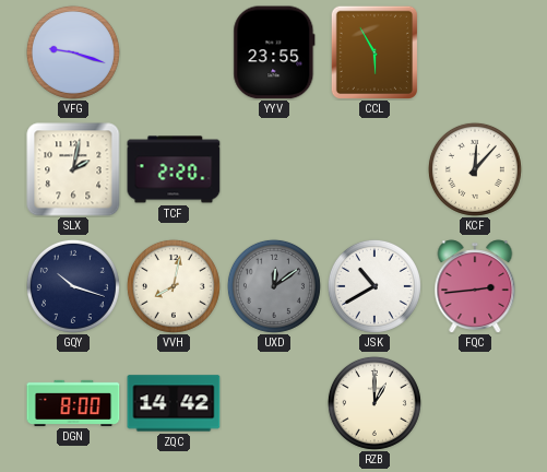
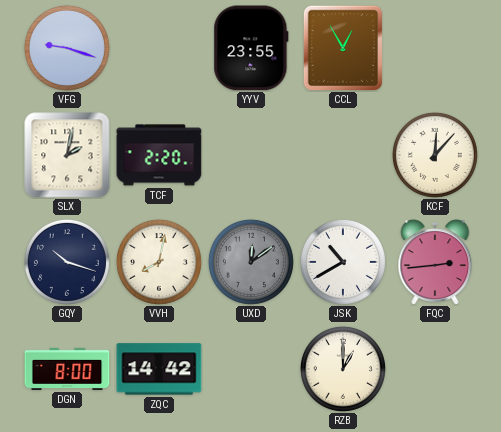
CCL: 5:55 -> 12:55
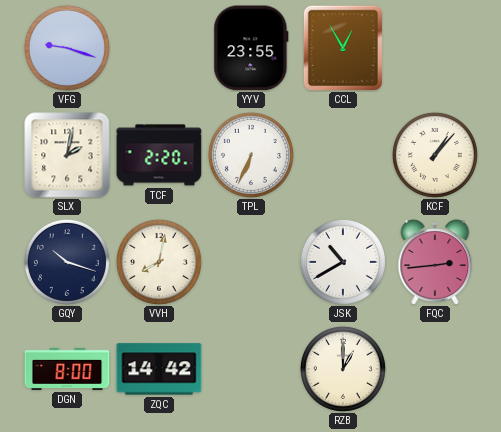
TPL: none -> 6:34
KCF: 12:07 -> 1:07
UXD: 12:09 -> none
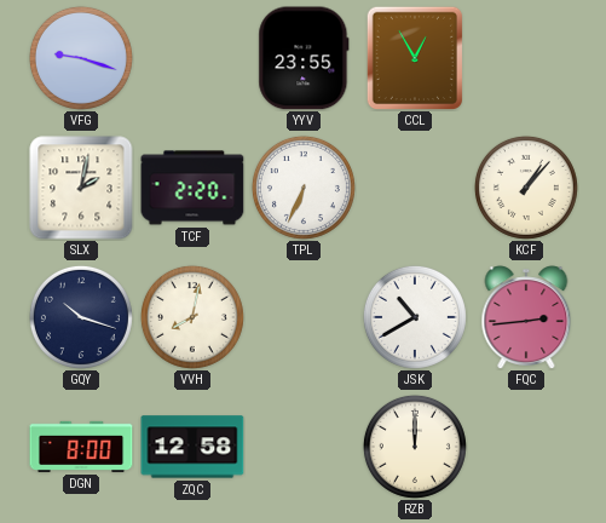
ZQC: 14:42 -> 12:58
RZB: 1:00 -> 12:00
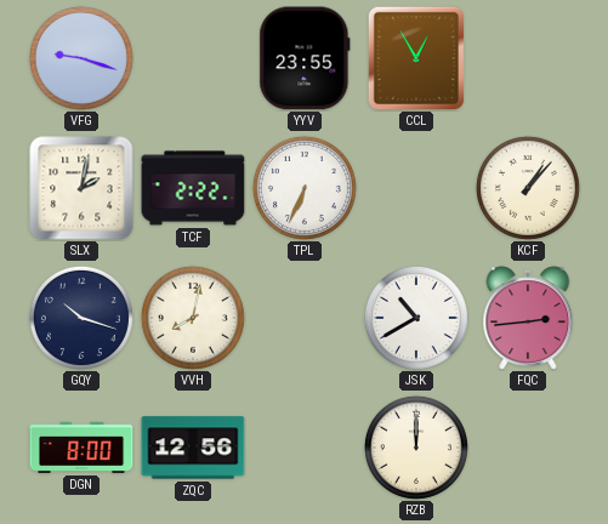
TCF: 2:20 -> 2:22
ZQC: 12:58 -> 12:56
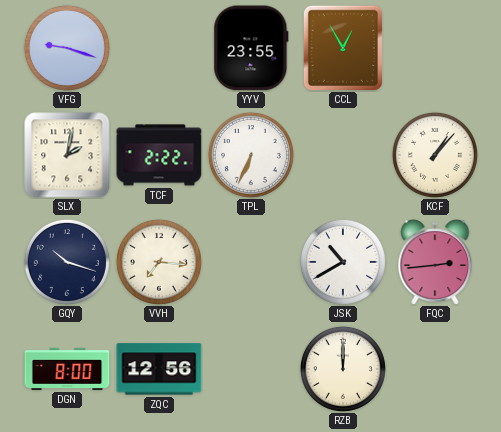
VVH: 8:02 -> 7:16
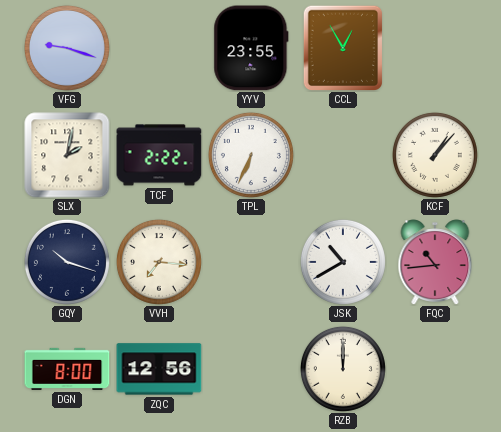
FQC: 2:44 -> 10:44
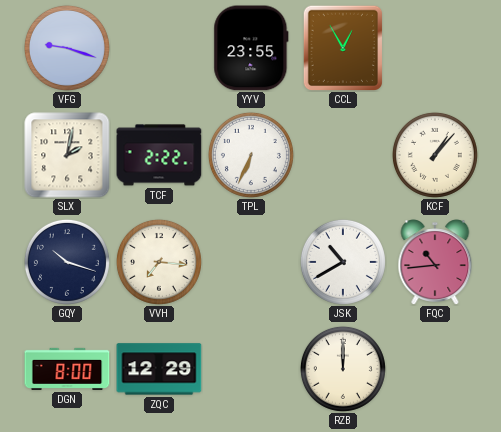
ZQC: 12:56 -> 12:29
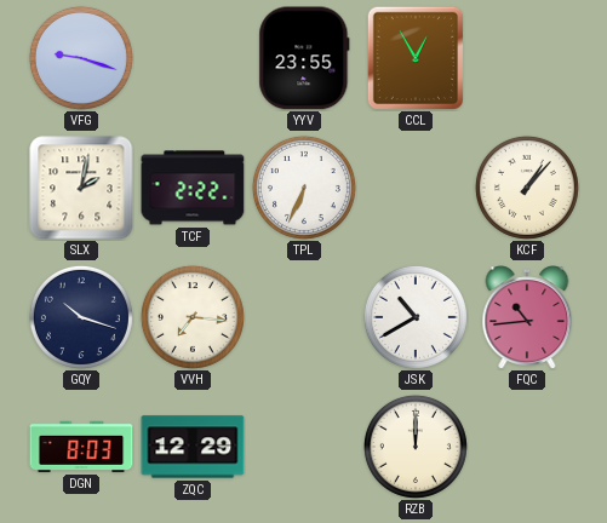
DGN: 8:00 -> 8:03
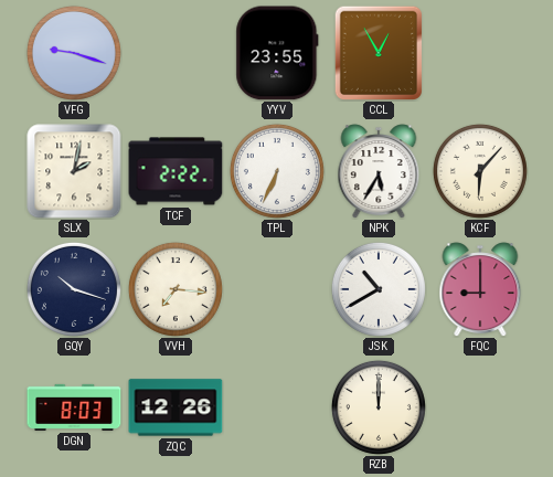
NPK: none -> 5:35
KCF: 1:07 -> 6:07
FQC: 10:44 -> 9:00
ZQC: 12:29 -> 12:26
